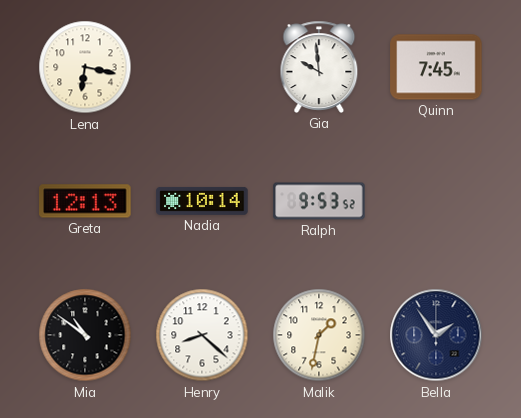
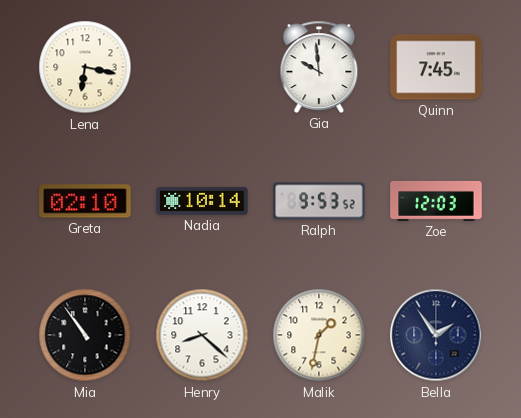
Greta: 12:13 -> 02:10
Zoe: none -> 12:03
Mia: 10:51 -> 10:54
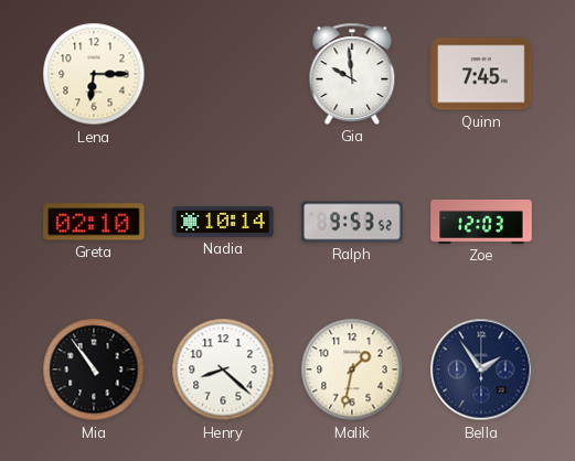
Lena: 6:17 -> 6:15
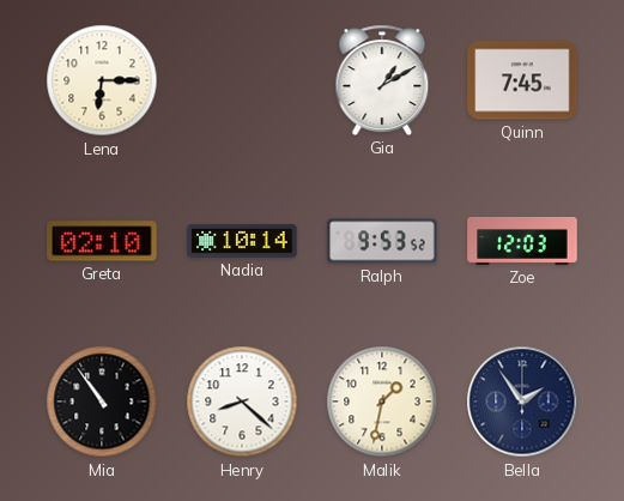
Gia: 9:59 -> 1:10
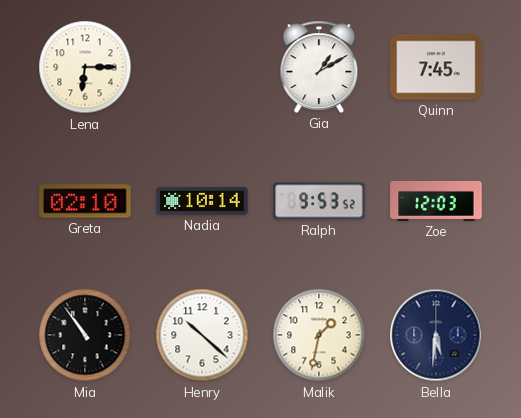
Henry: 8:22 -> 10:22
Bella: 1:54 -> 5:31
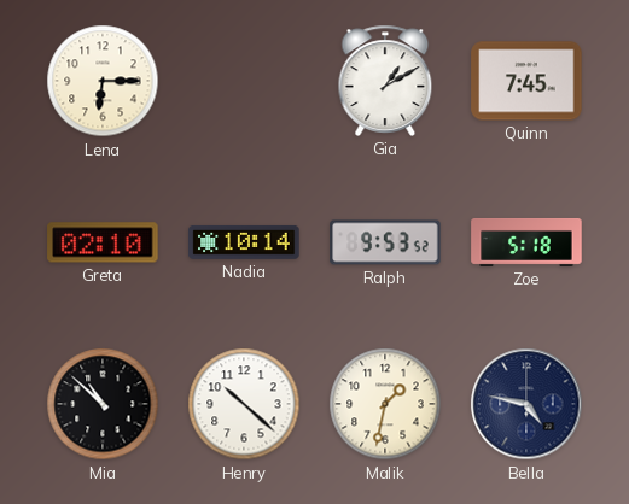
Zoe: 12:03 -> 5:18
Mia: 10:54 -> 10:52
Bella: 5:31 -> 4:47
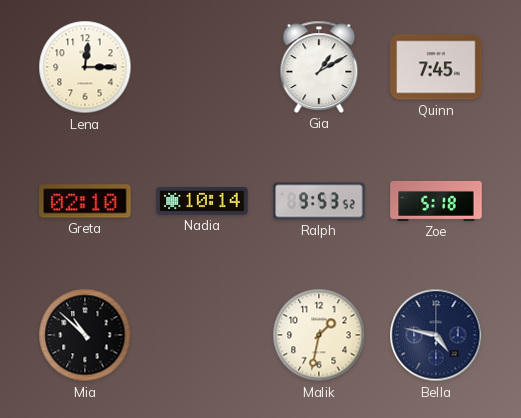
Lena: 6:15 -> 12:15
Henry: 10:22 -> none
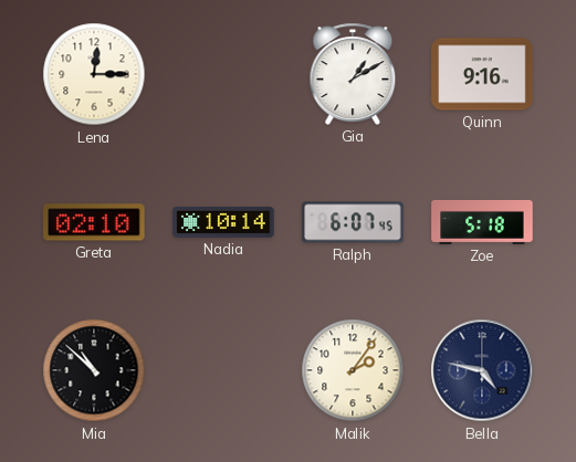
Quinn: 7:45 -> 9:16
Ralph: 9:53 -> 6:07
Malik: 1:32 -> 2:06
